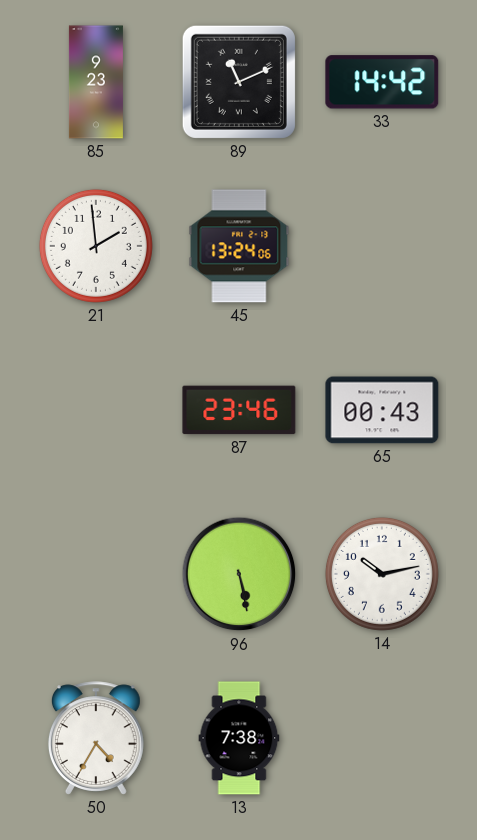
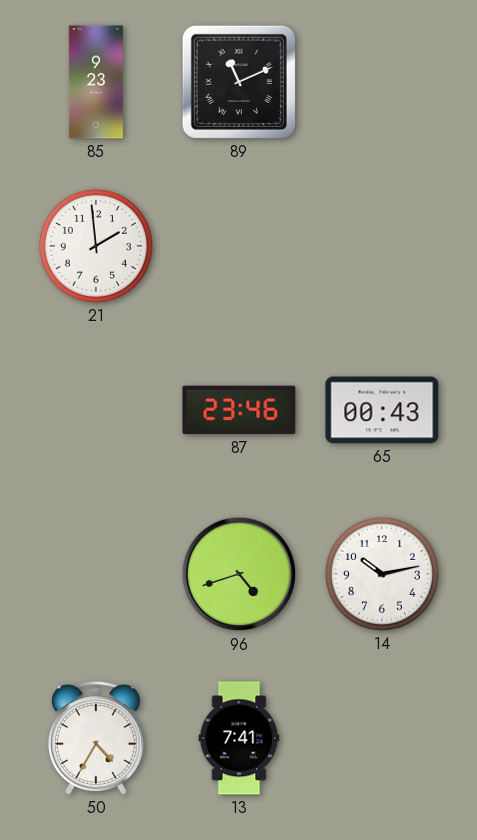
33: 14:42 -> none
45: 13:24 -> none
96: 5:28 -> 4:42
13: 7:38 -> 7:41
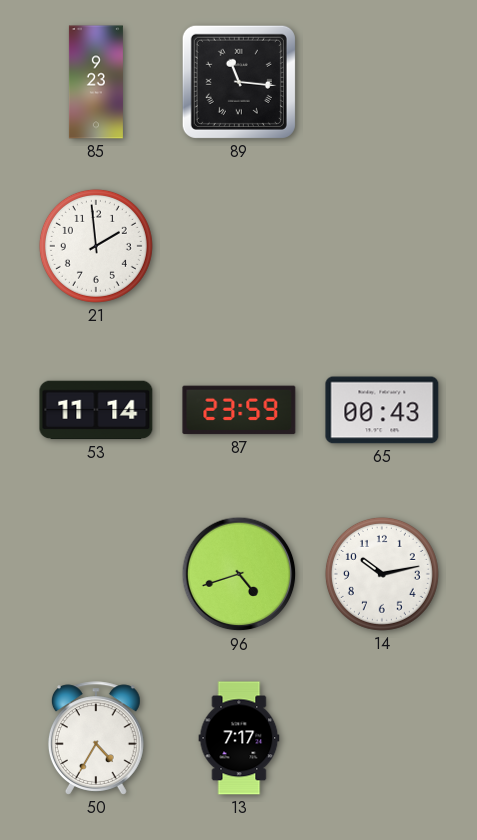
89: 11:11 -> 11:16
53: none -> 11:14
87: 23:46 -> 23:59
13: 7:41 -> 7:17
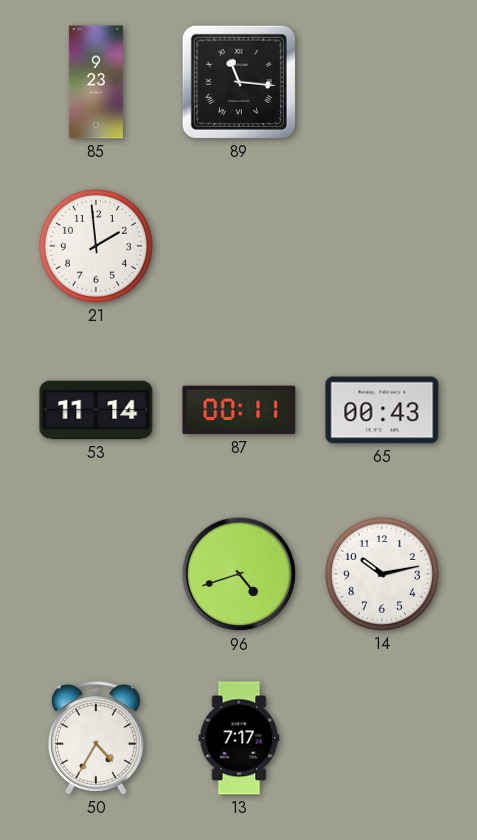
87: 23:59 -> 00:11
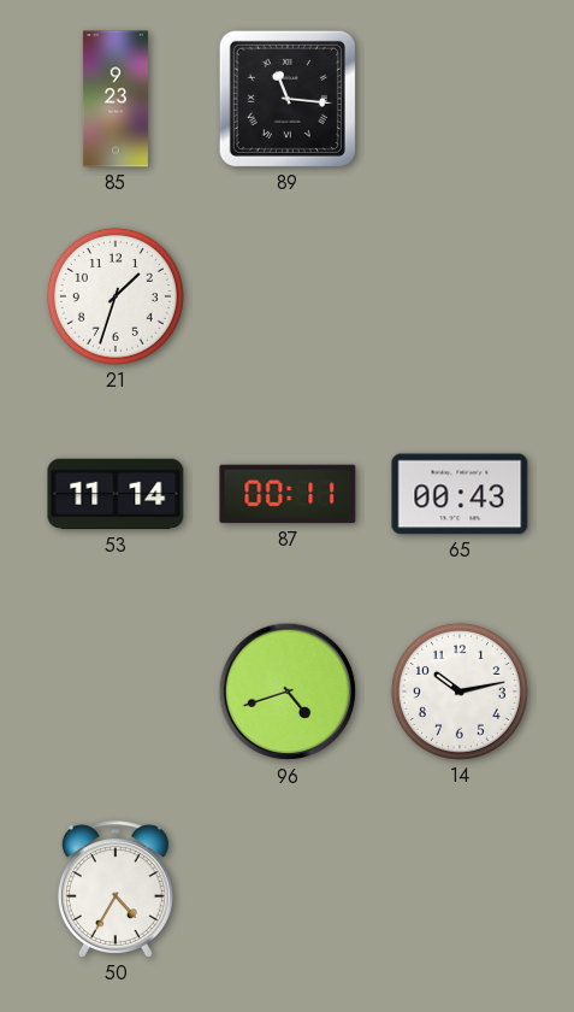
21: 1:59 -> 1:33
13: 7:17 -> none
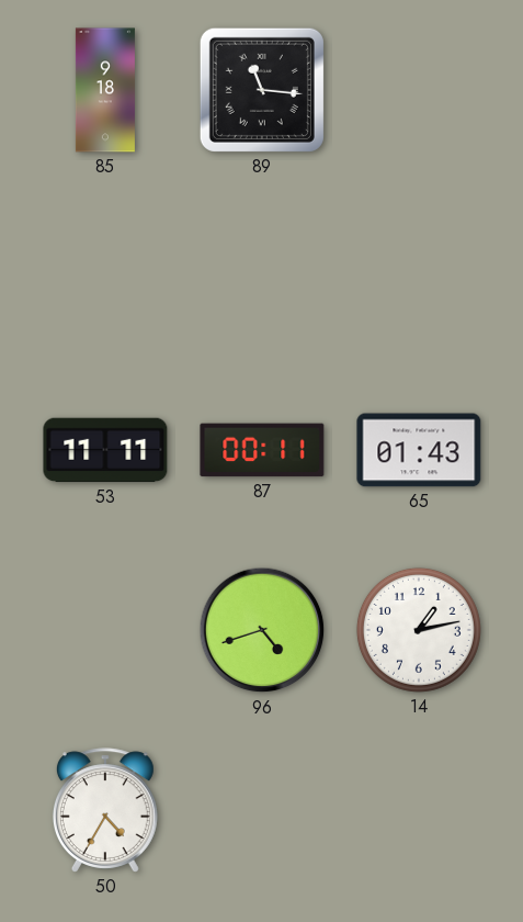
85: 9:23 -> 9:18
21: 1:33 -> none
53: 11:14 -> 11:11
65: 00:43 -> 01:43
14: 10:13 -> 1:13
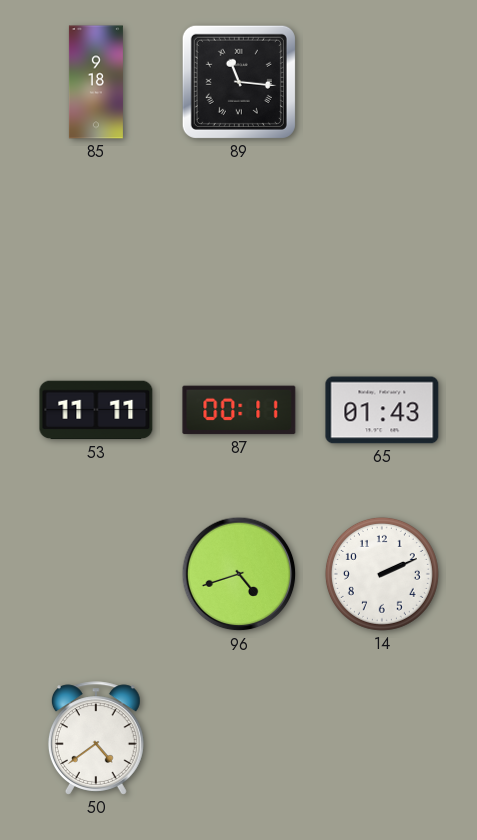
14: 1:13 -> 2:11
50: 4:35 -> 4:39
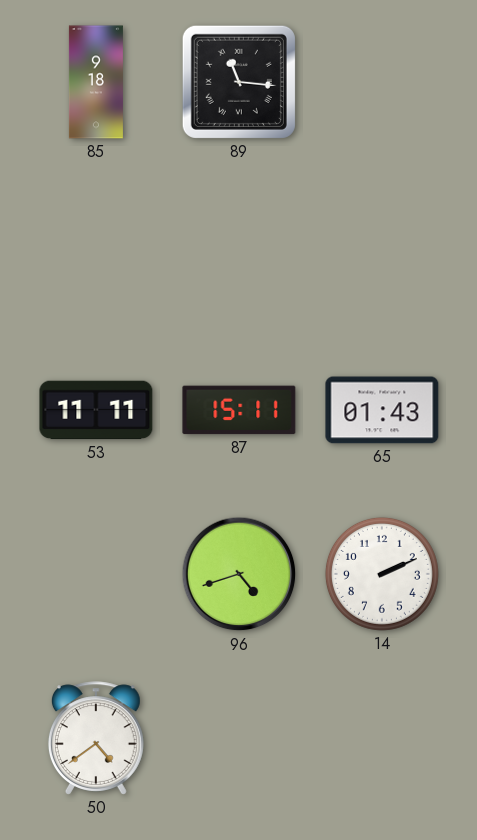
87: 00:11 -> 15:11
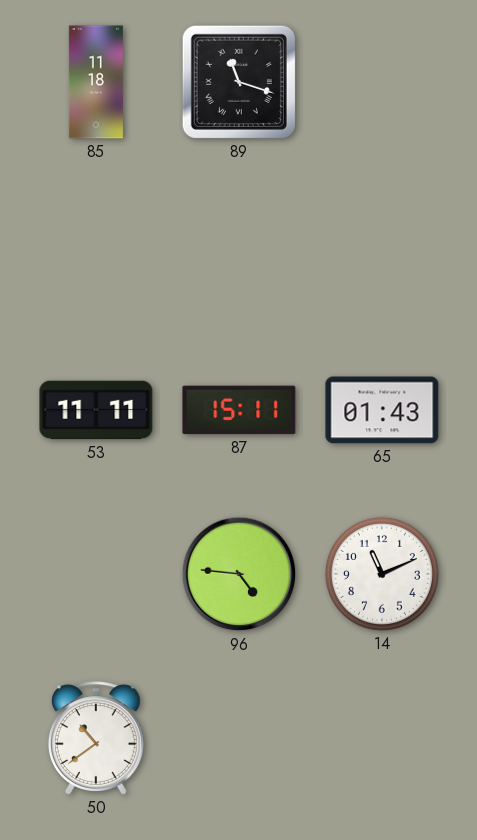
85: 9:18 -> 11:18
89: 11:16 -> 11:18
96: 4:42 -> 4:46
14: 2:11 -> 11:11
50: 4:39 -> 10:39
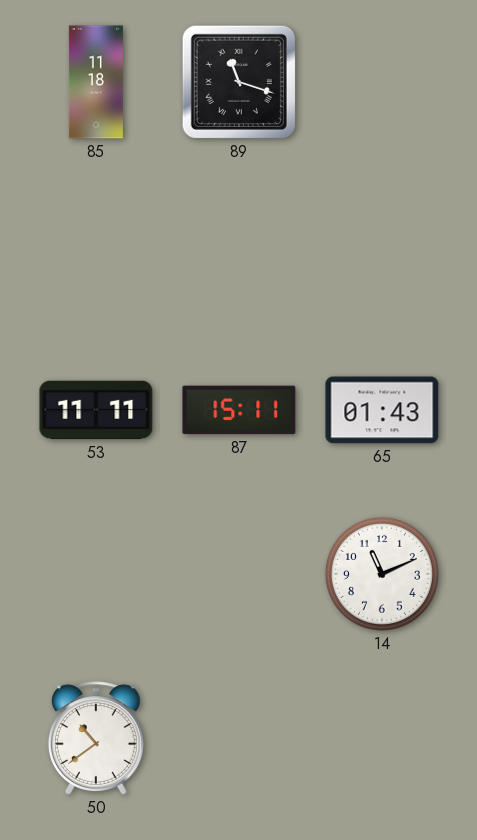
96: 4:46 -> none
